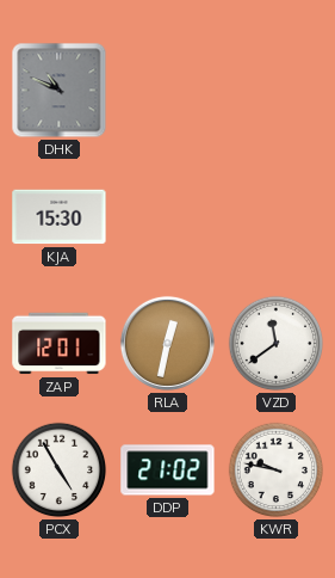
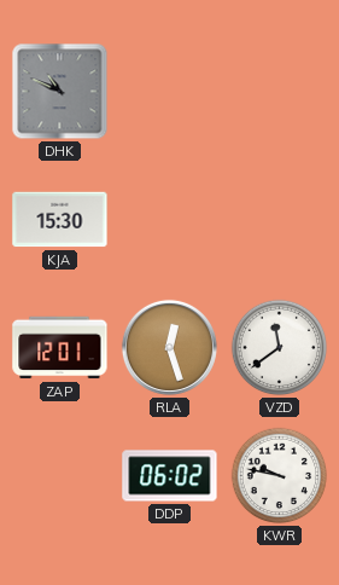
RLA: 12:32 -> 12:27
PCX: 4:55 -> none
DDP: 21:02 -> 06:02
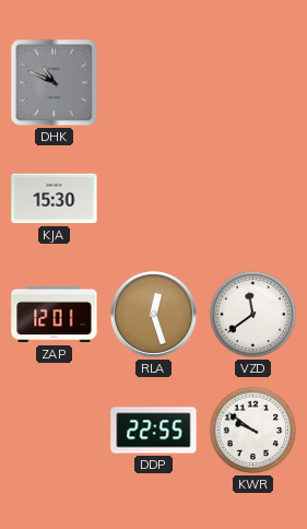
DDP: 06:02 -> 22:55
KWR: 9:47 -> 9:51
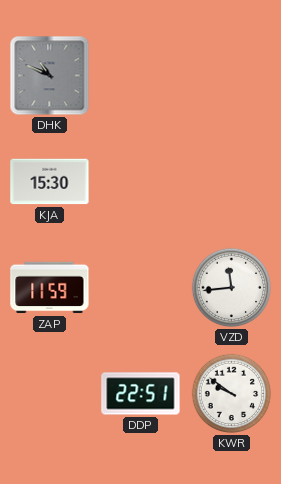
ZAP: 12:01 -> 11:59
RLA: 12:27 -> none
VZD: 11:39 -> 11:44
DDP: 22:55 -> 22:51
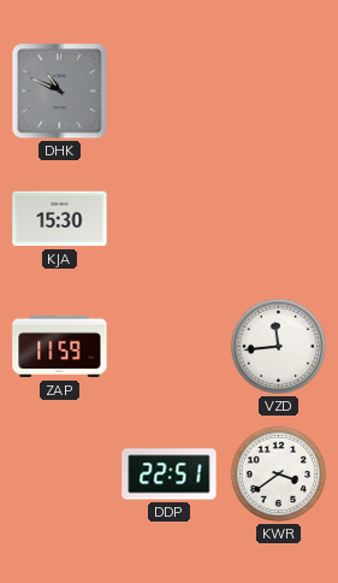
KWR: 9:51 -> 3:39
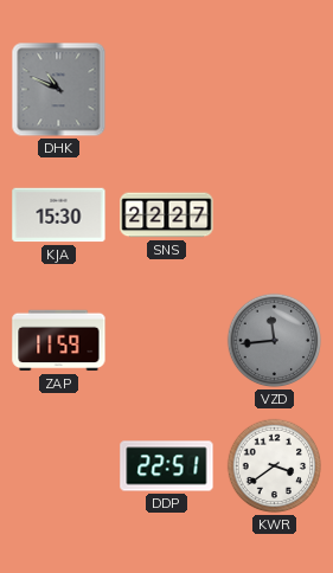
SNS: none -> 22:27
VZD dial: white -> grey
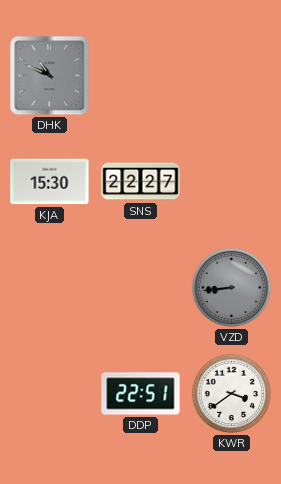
ZAP: 11:59 -> none
VZD: 11:44 -> 8:44
